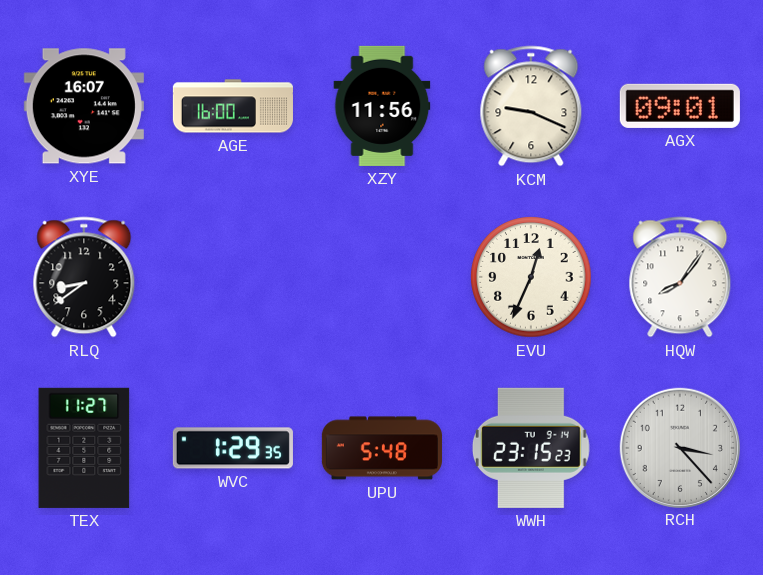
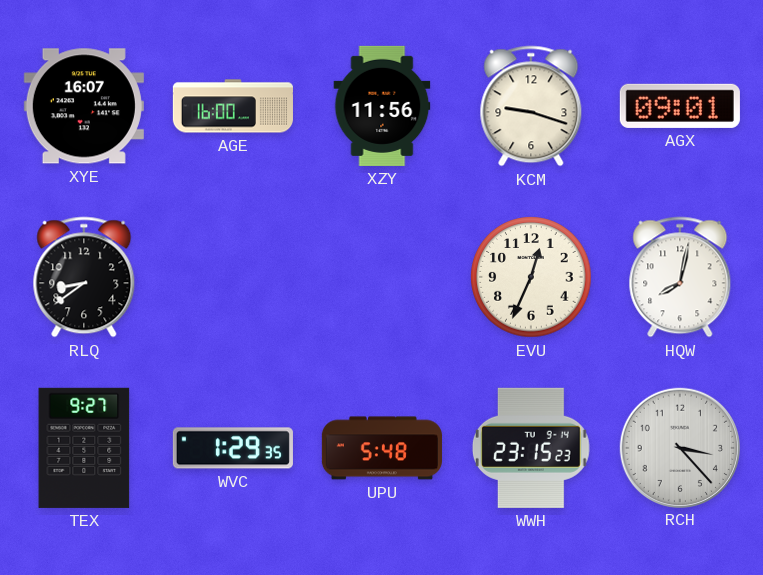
KCM: 9:19 -> 9:18
HQW: 8:06 -> 8:02
TEX: 11:27 -> 9:27
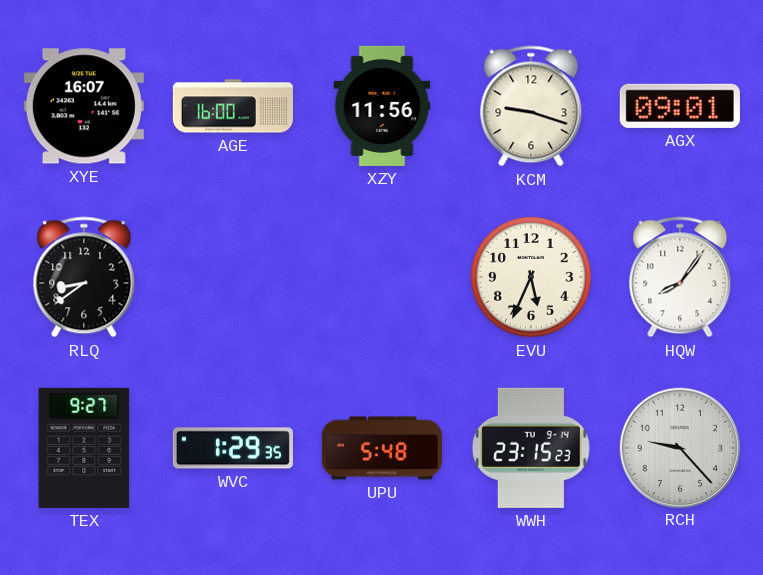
EVU: 12:34 -> 5:34
HQW: 8:02 -> 8:06
RCH: 3:23 -> 9:23
